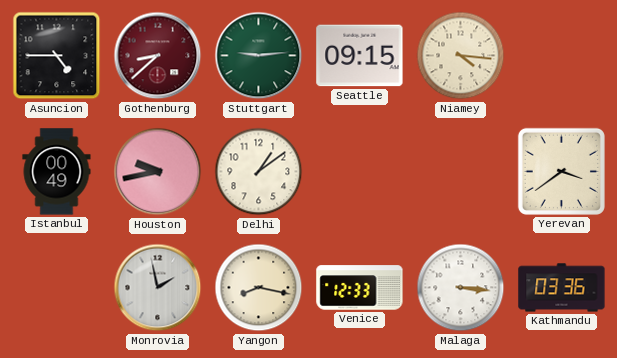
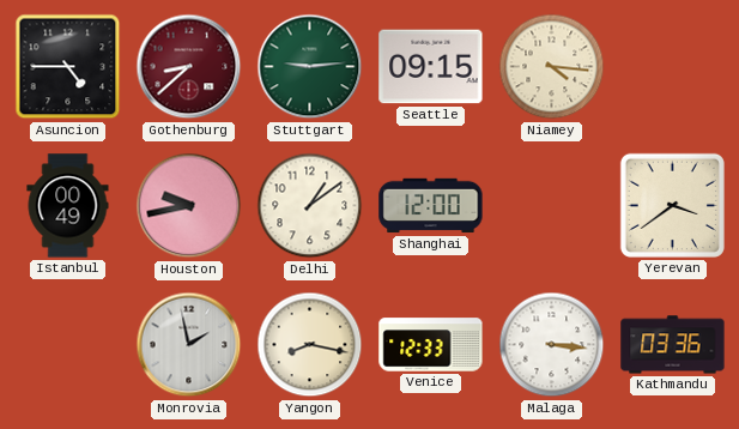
Shanghai: none -> 12:00
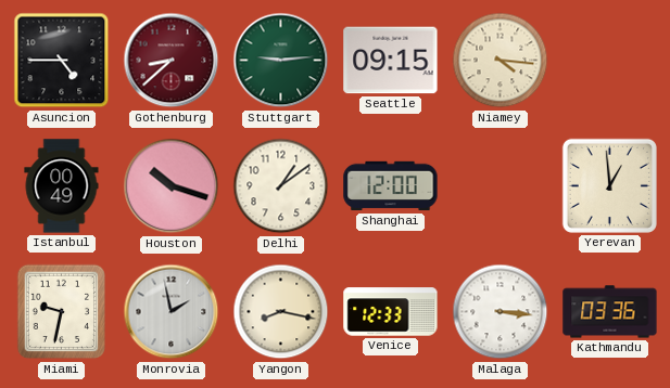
Houston: 9:43 -> 10:18
Yerevan: 3:39 -> 12:59
Miami: none -> 9:32
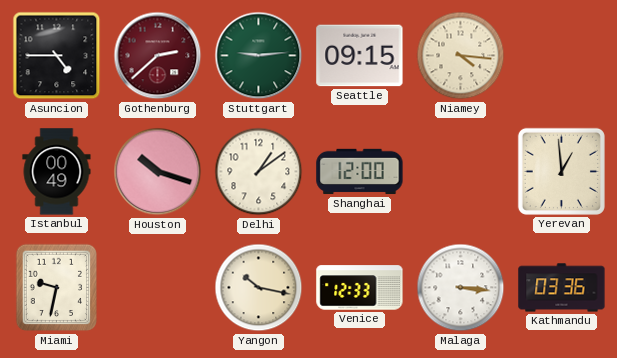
Gothenburg: 8:38 -> 2:38
Monrovia: 1:58 -> none
Yangon: 8:17 -> 10:17
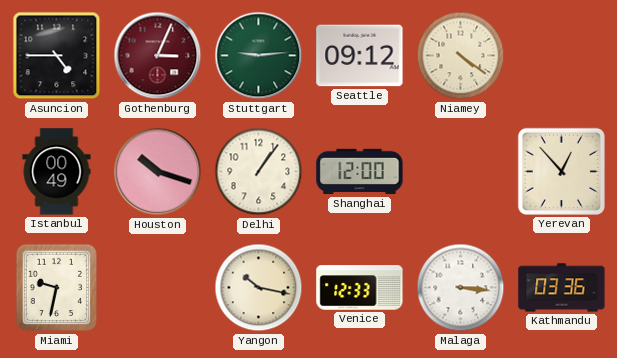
Gothenburg: 2:38 -> 3:04
Seattle: 09:15 -> 09:12
Niamey: 4:16 -> 4:21
Delhi: 1:09 -> 1:06
Yerevan: 12:59 -> 12:53
